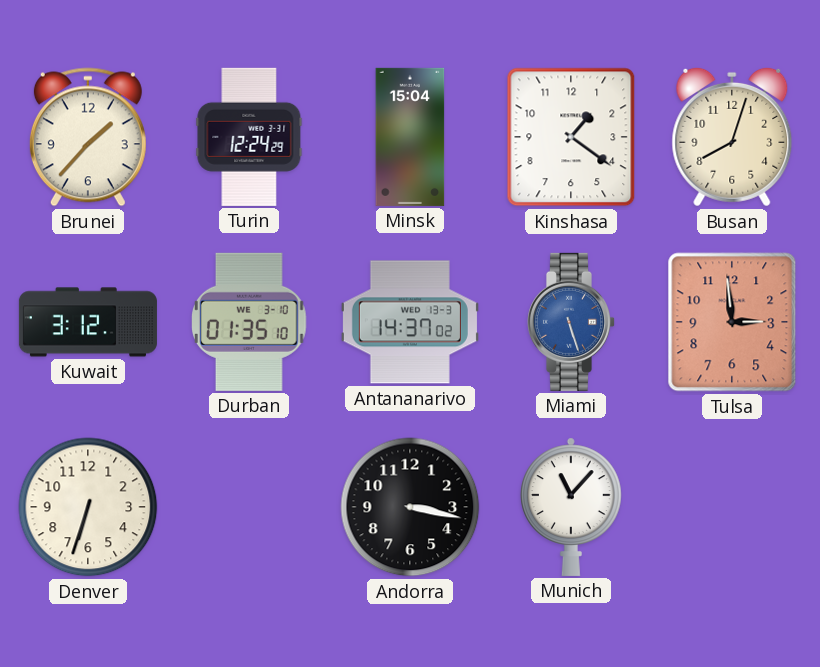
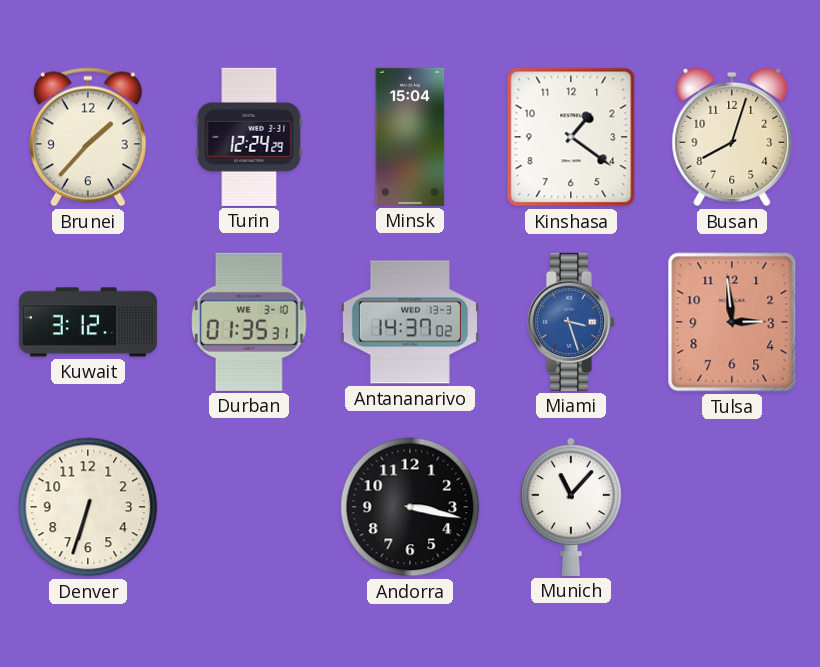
Durban: 01:35:10 -> 01:35:31
Miami: 5:27 -> 3:27
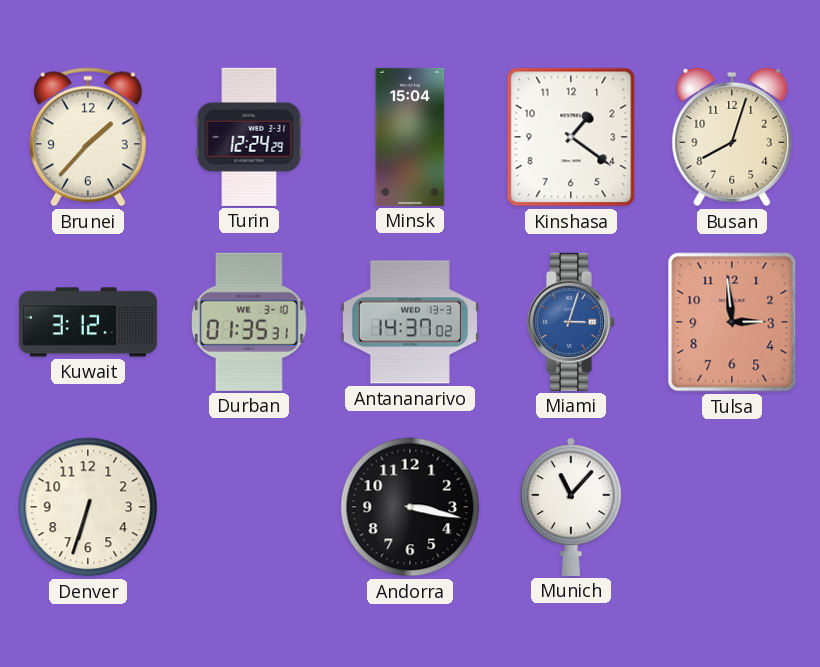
Miami: 3:27 -> 3:03
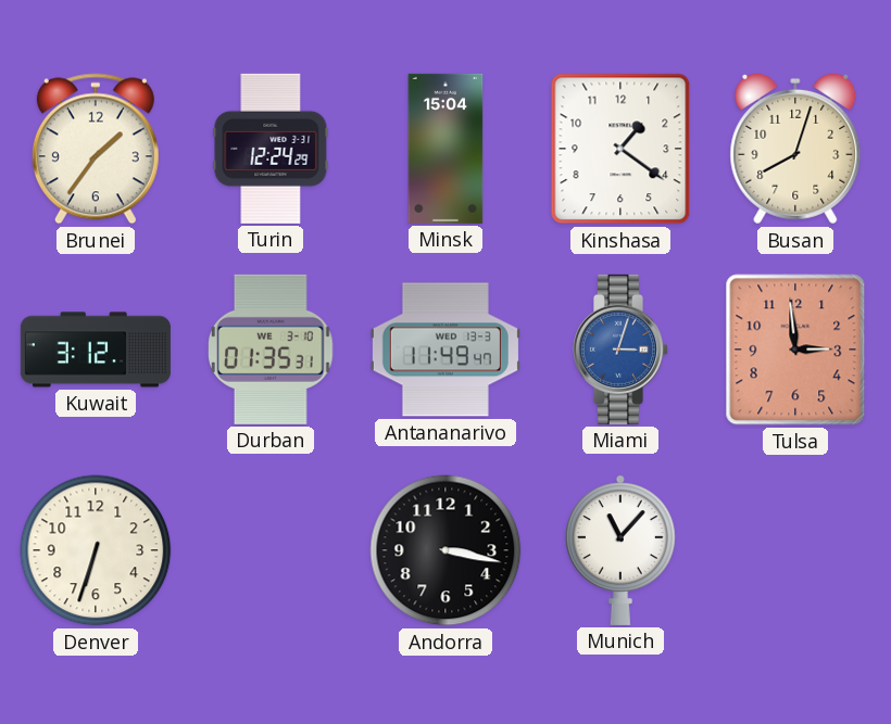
Brunei: 1:37 -> 1:36
Antananarivo: 14:37 -> 11:49
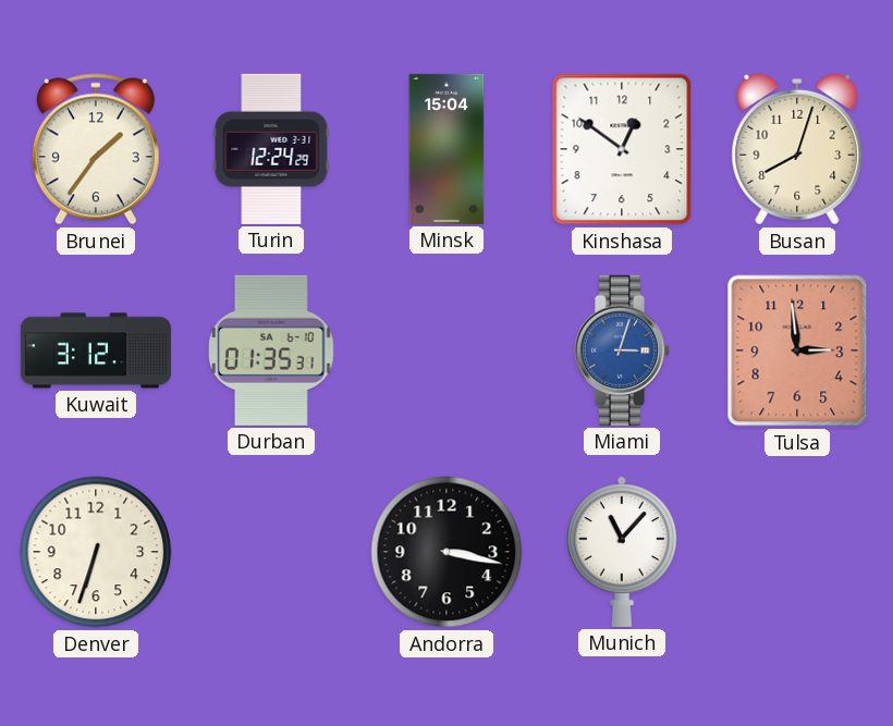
Kinshasa: 1:21 -> 12:51
Durban date: WE 3-10 -> SA 6-10
Antananarivo: 11:49 -> none
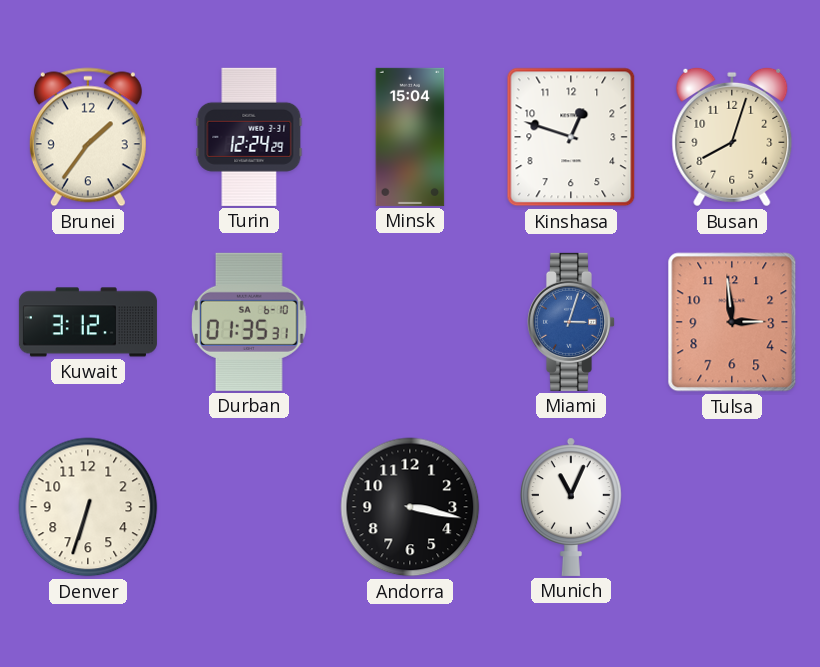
Kinshasa: 12:51 -> 12:48
Munich: 11:07 -> 11:04
